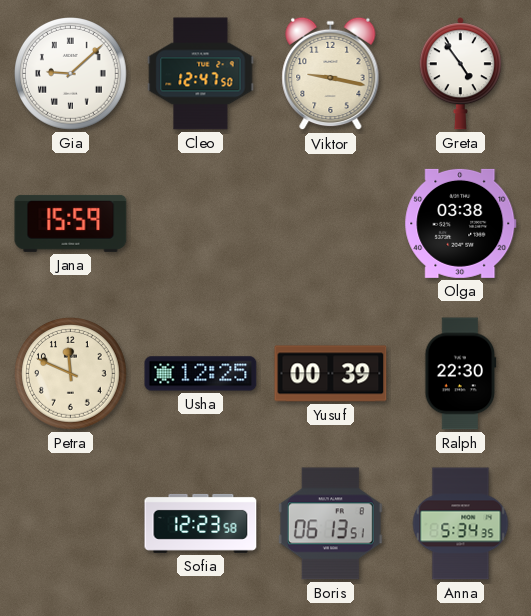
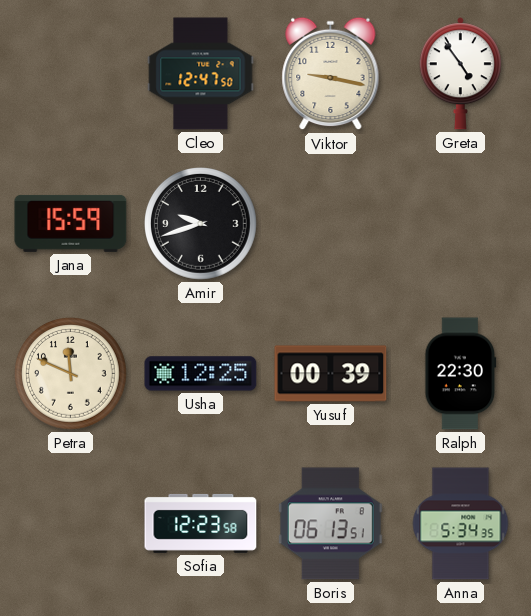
Gia: 9:08 -> none
Amir: none -> 9:42
Olga: 03:38 -> none
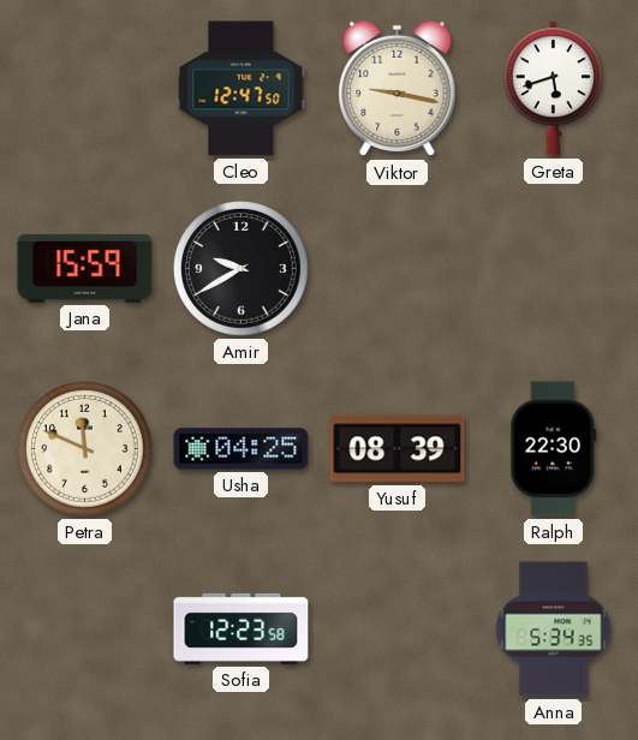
Greta: 4:54 -> 5:42
Amir: 9:42 -> 9:40
Usha: 12:25 -> 04:25
Yusuf: 00:39 -> 08:39
Boris: 06:13 -> none
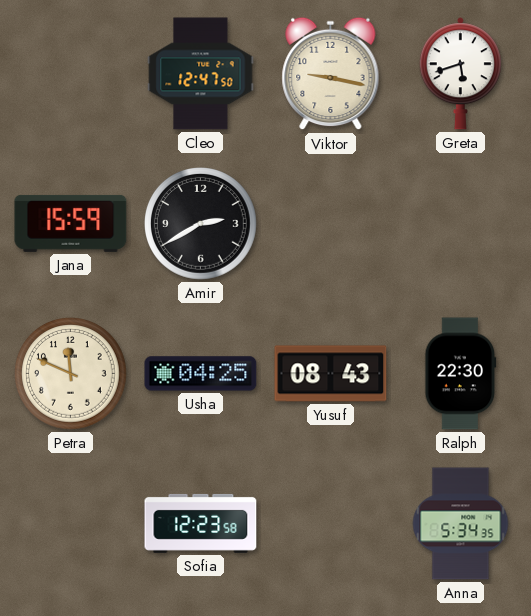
Amir: 9:40 -> 2:40
Yusuf: 08:39 -> 08:43
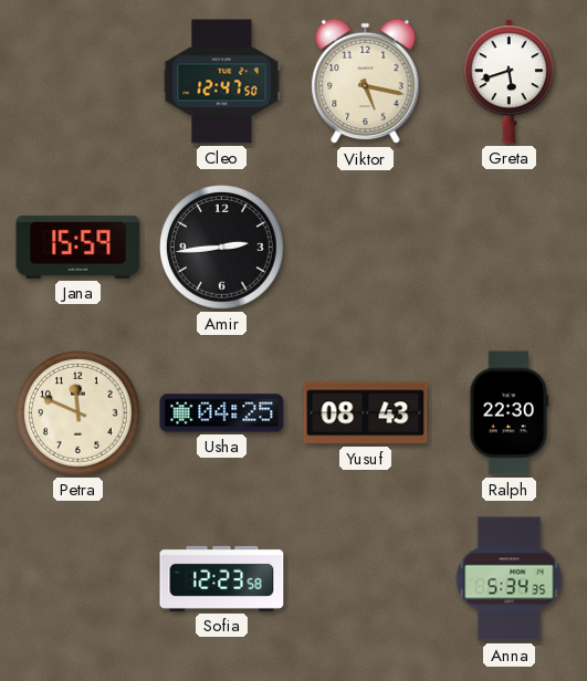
Viktor: 9:17 -> 5:17
Amir: 2:40 -> 2:44
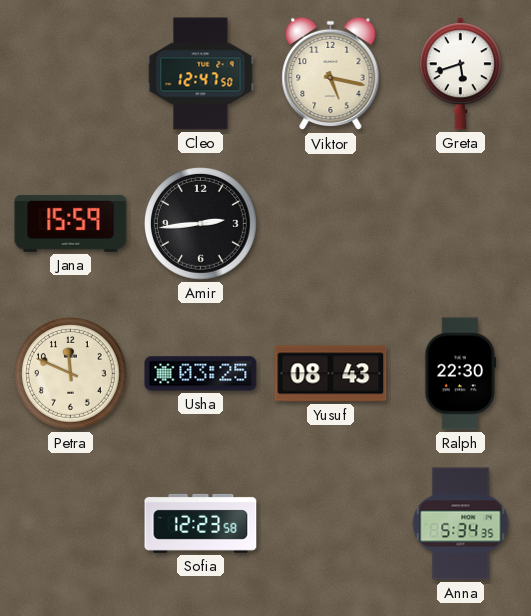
Usha: 04:25 -> 03:25
